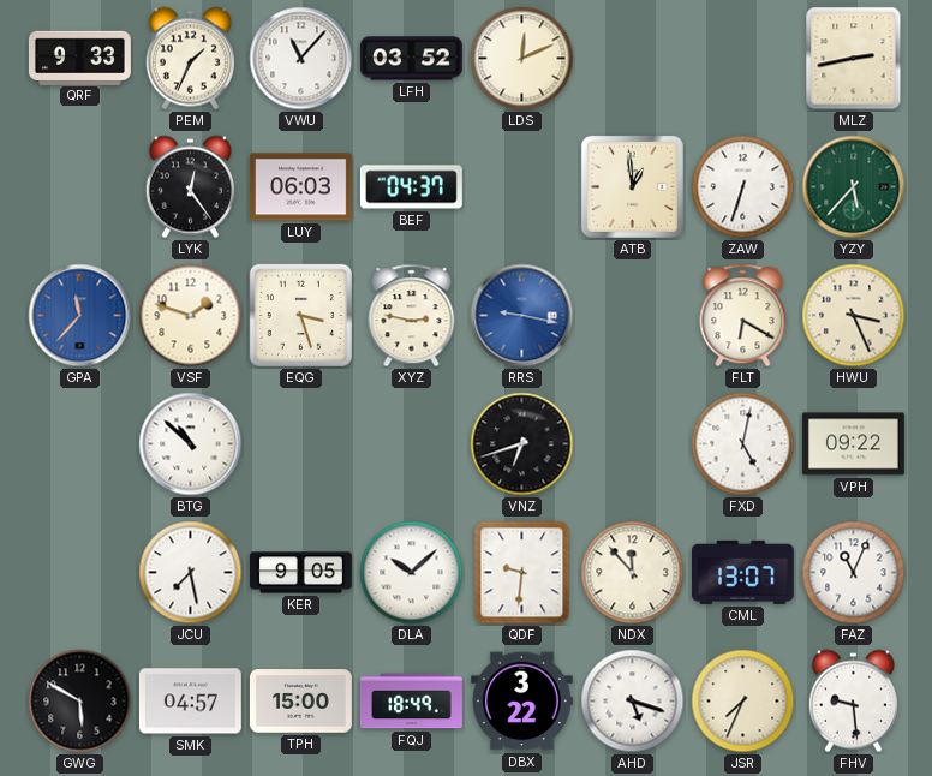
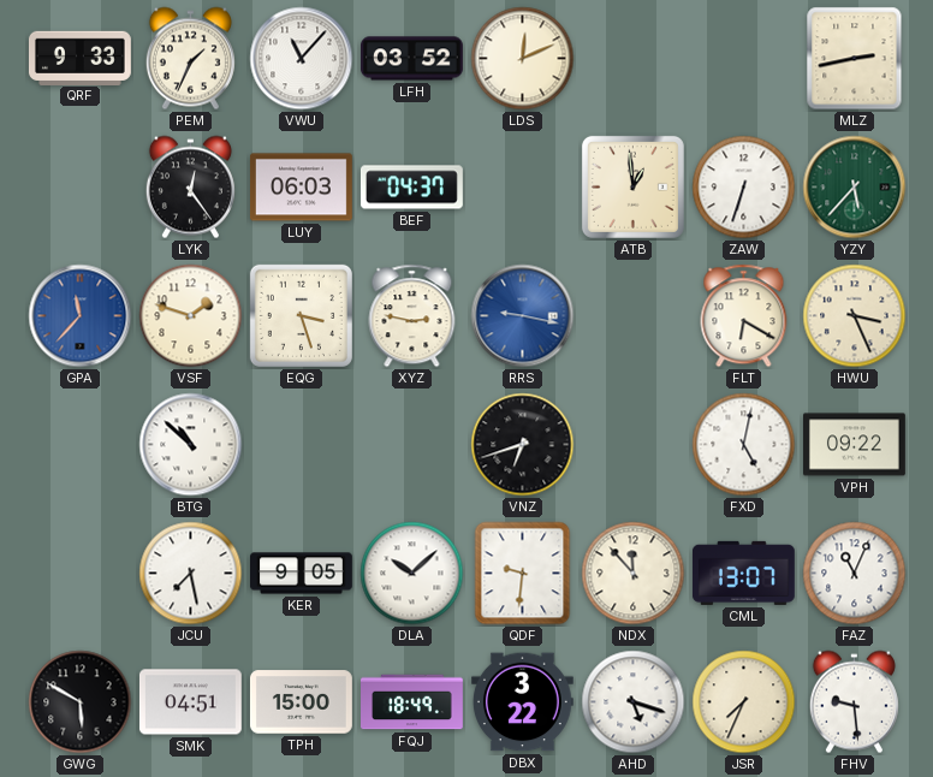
SMK: 04:57 -> 04:51
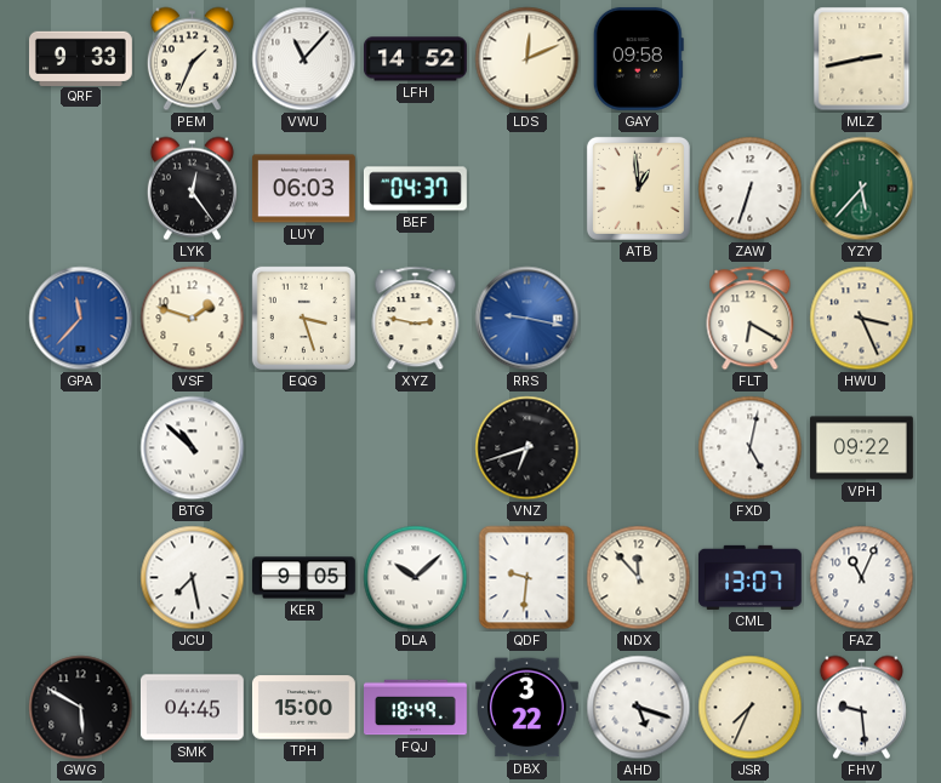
LFH: 03:52 -> 14:52
GAY: none -> 09:58
SMK: 04:51 -> 04:45
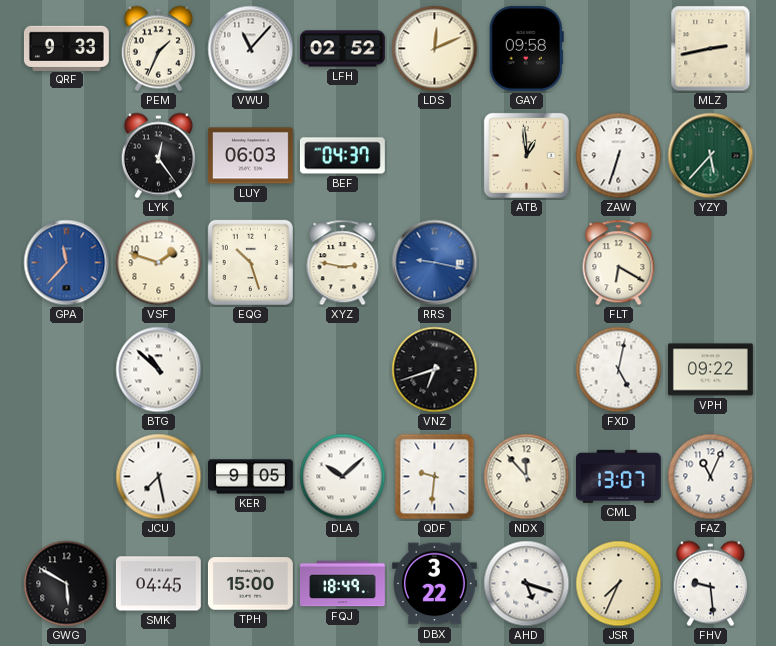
LFH: 14:52 -> 02:52
EQG: 3:27 -> 10:27
HWU: 3:26 -> none
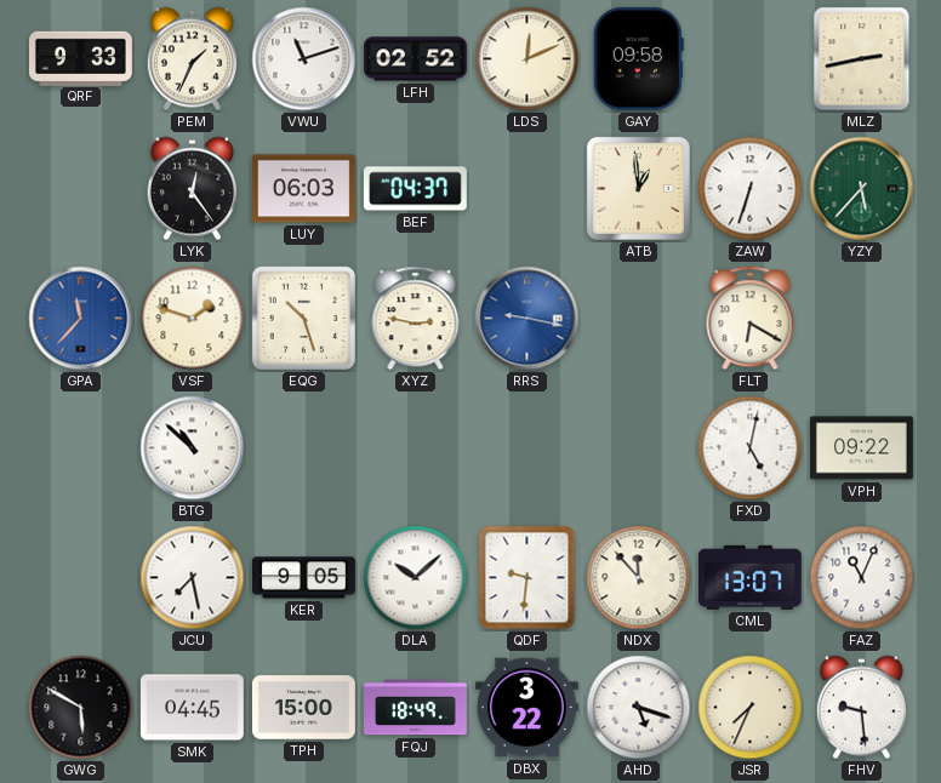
VWU: 11:07 -> 11:12
VNZ: 6:42 -> none
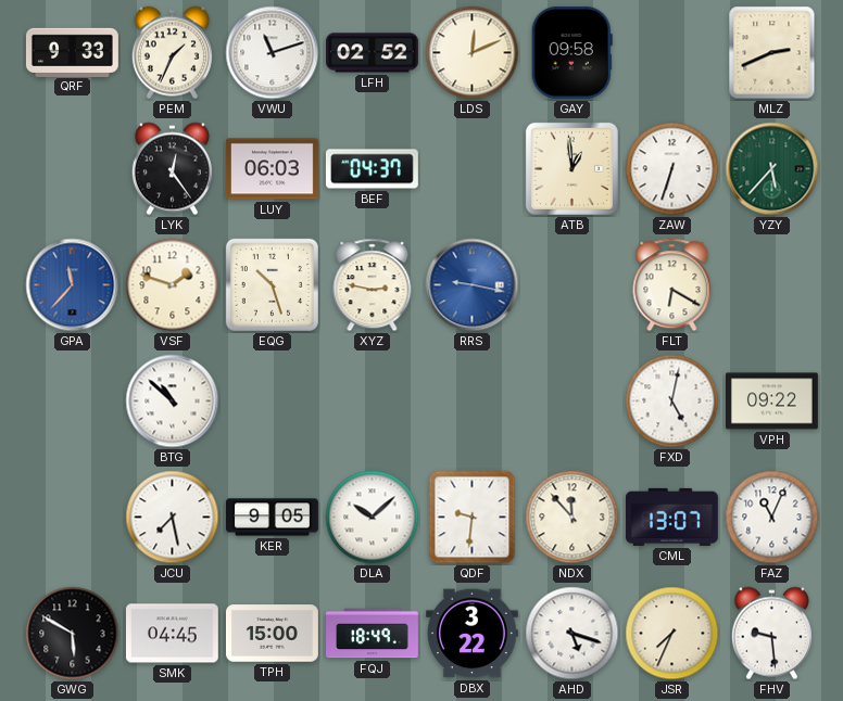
MLZ: 2:43 -> 2:41
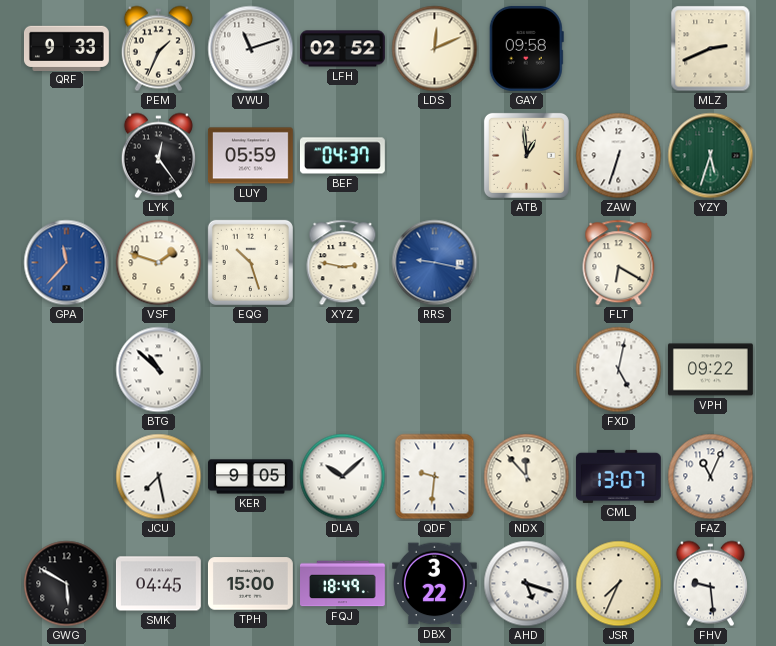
LUY: 06:03 -> 05:59
YZY: 5:37 -> 5:33
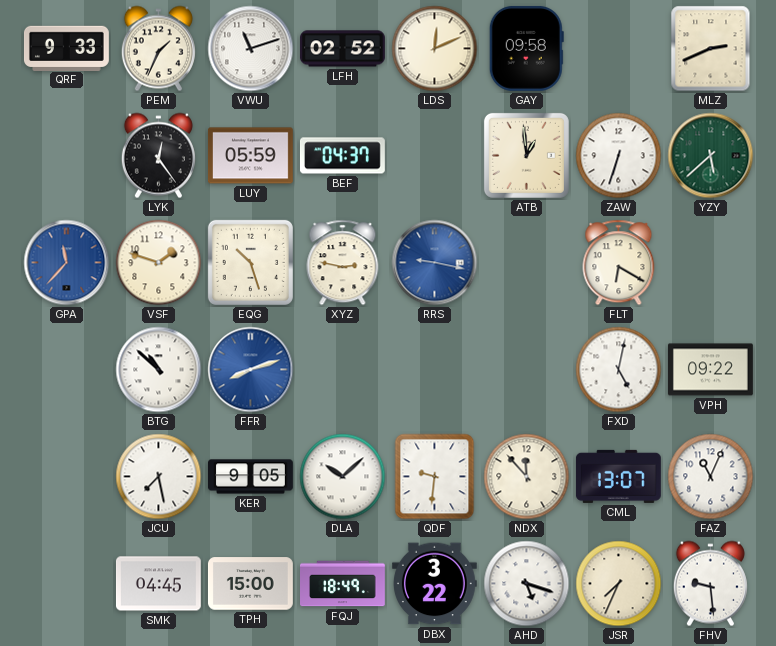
YZY: 5:33 -> 5:38
FFR: none -> 8:12
GWG: 5:50 -> none
